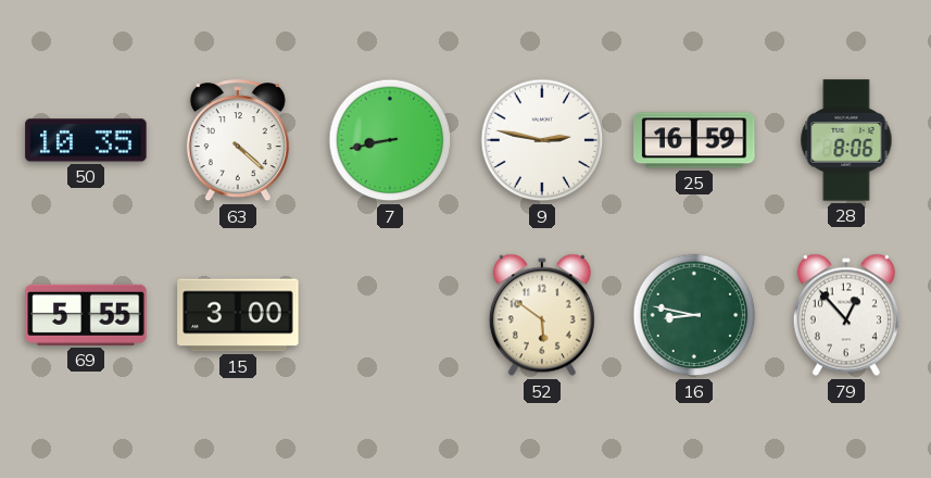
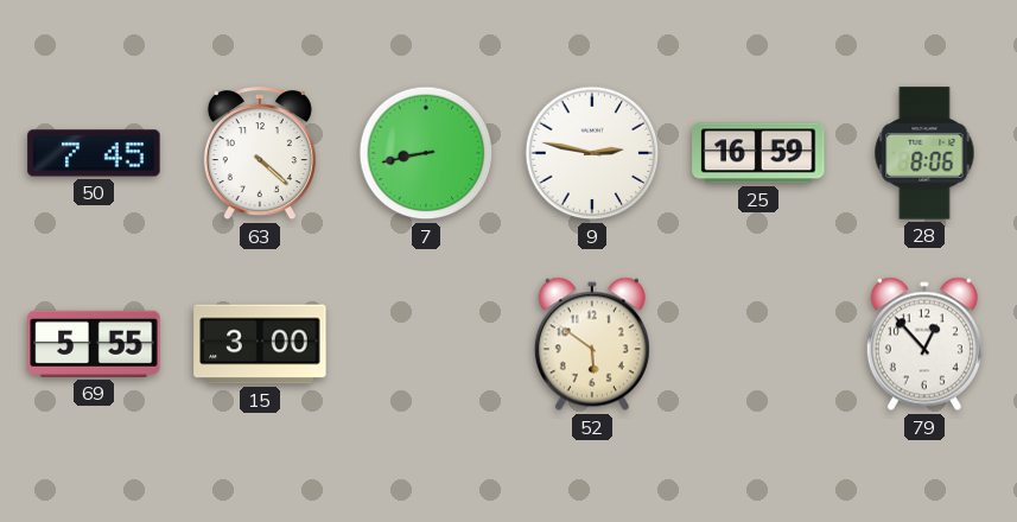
50: 10:35 -> 7:45
16: 8:47 -> none
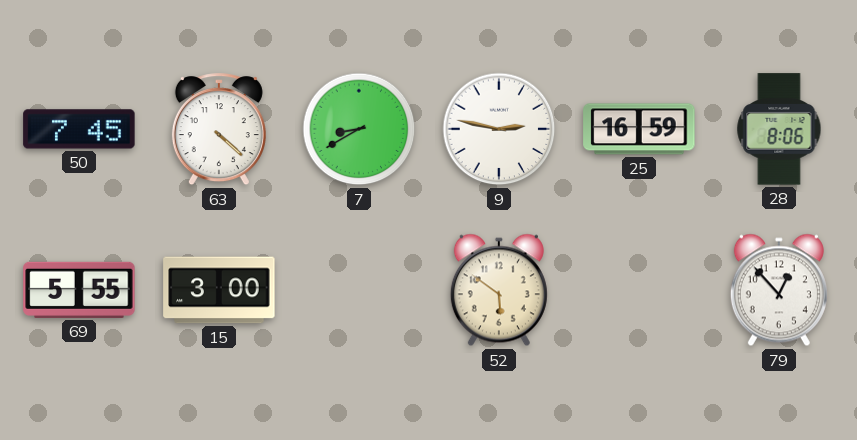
7: 8:43 -> 8:40
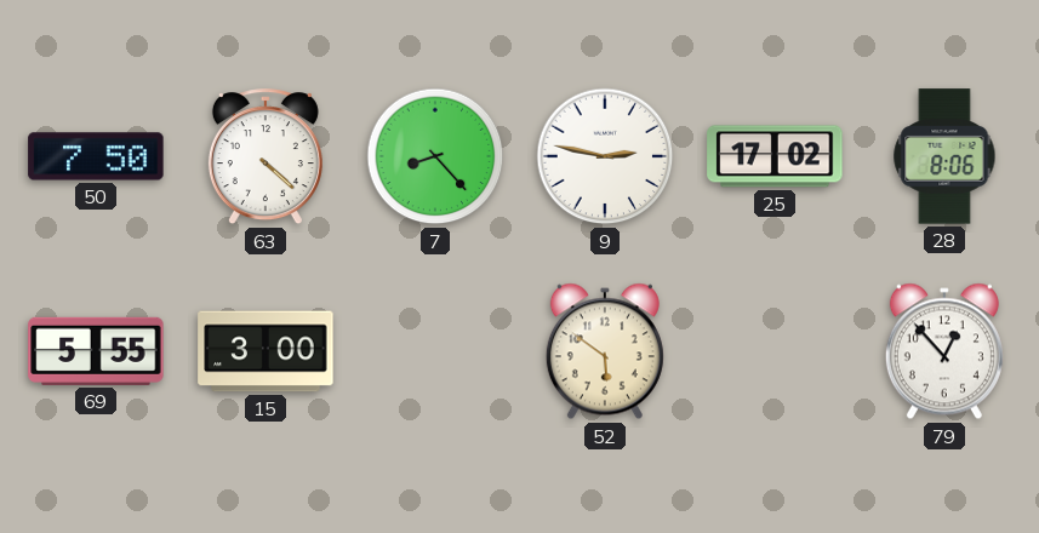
50: 7:45 -> 7:50
7: 8:40 -> 8:23
25: 16:59 -> 17:02
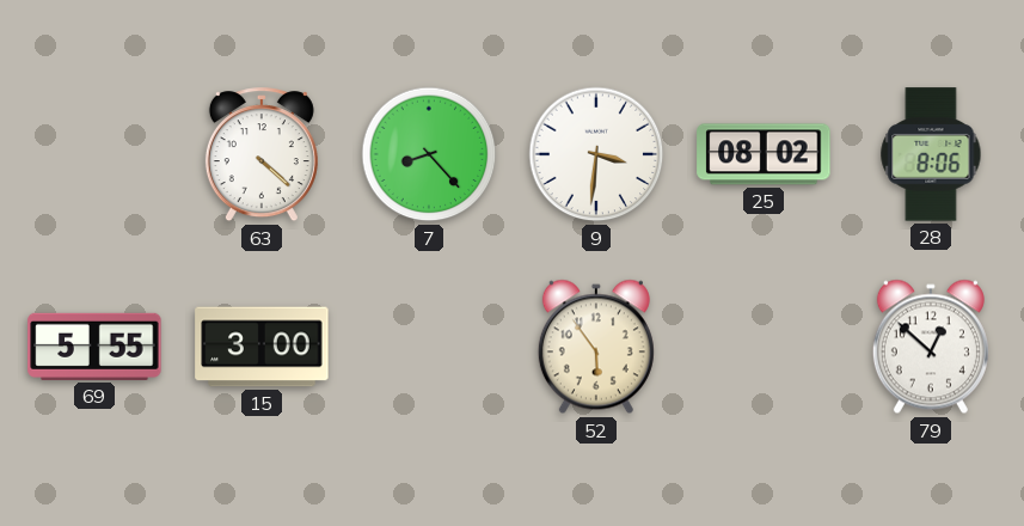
50: 7:50 -> none
9: 2:47 -> 3:31
25: 17:02 -> 08:02
52: 5:51 -> 5:54
79: 12:53 -> 12:52
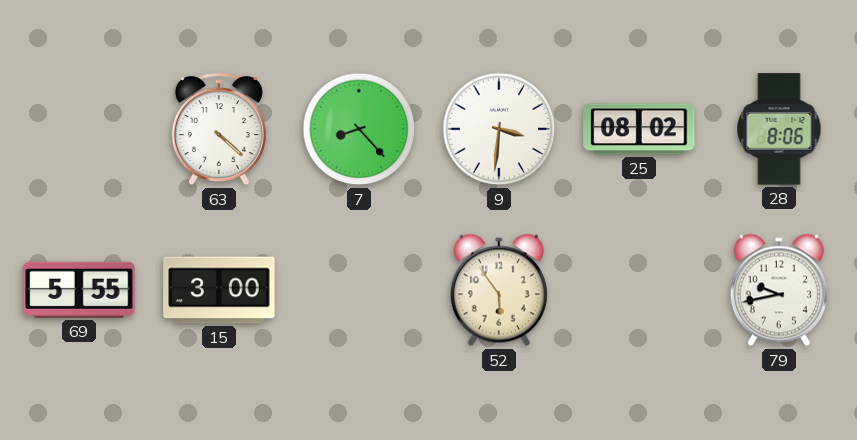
79: 12:52 -> 9:43
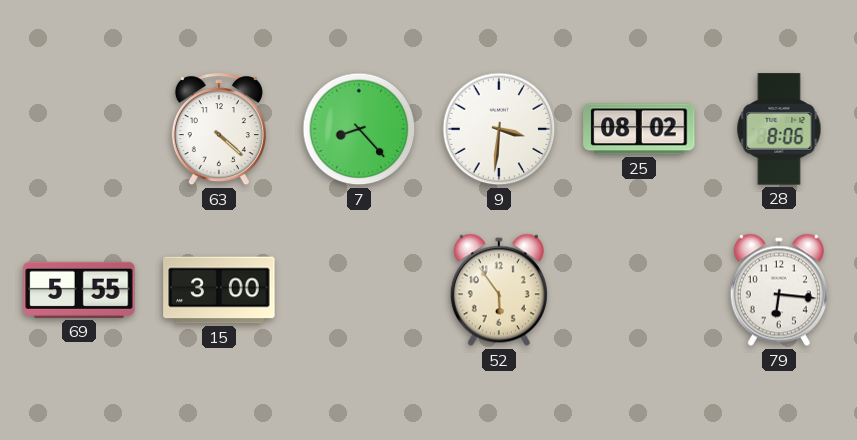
79: 9:43 -> 6:16
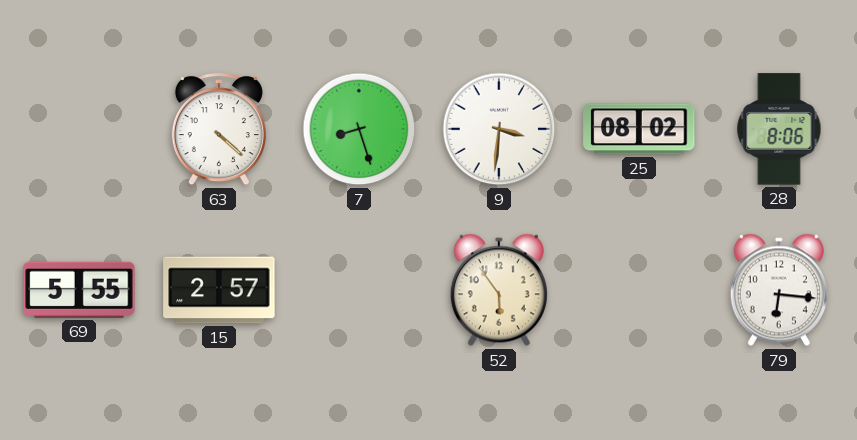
7: 8:23 -> 8:27
15: 3:00 -> 2:57
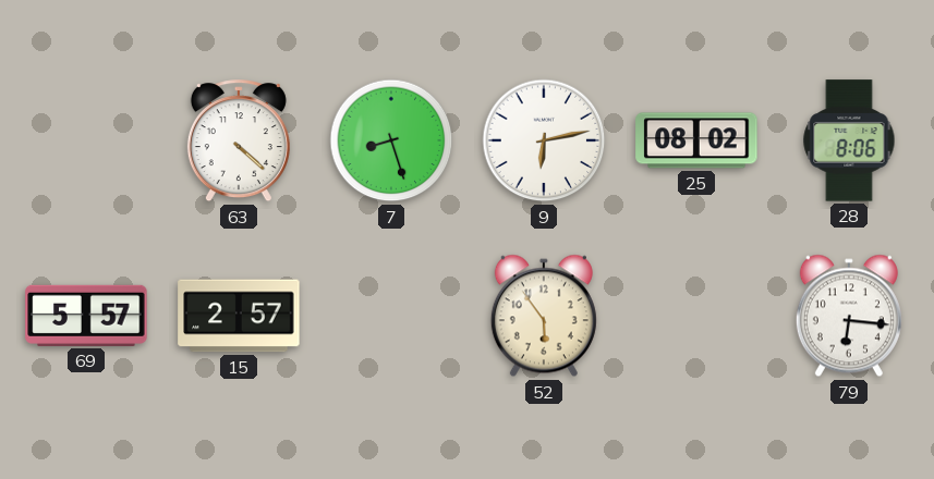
9: 3:31 -> 6:13
69: 5:55 -> 5:57
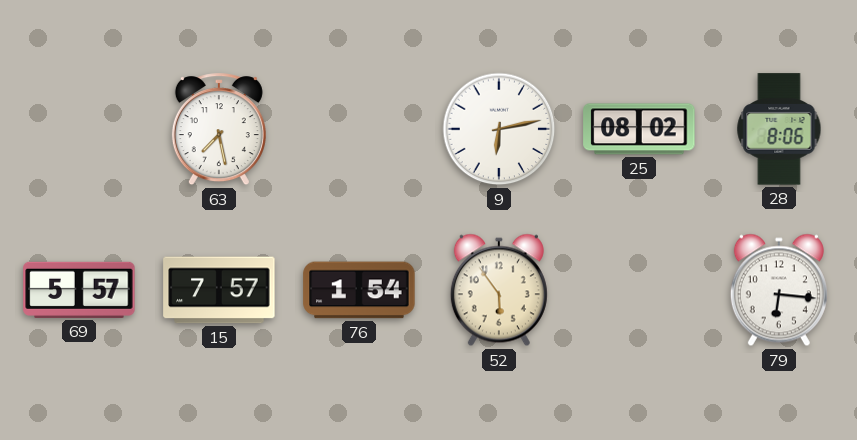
63: 4:22 -> 7:28
7: 8:27 -> none
15: 2:57 -> 7:57
76: none -> 1:54
